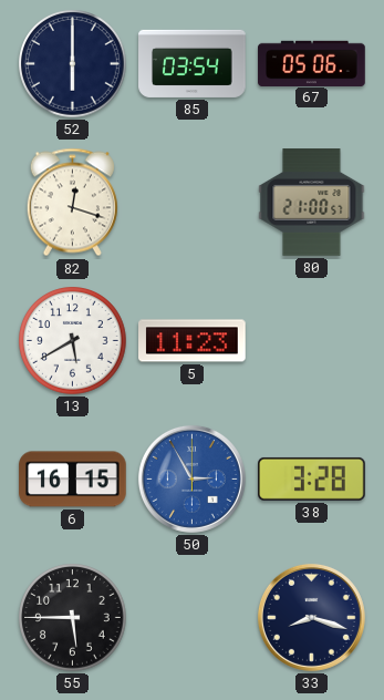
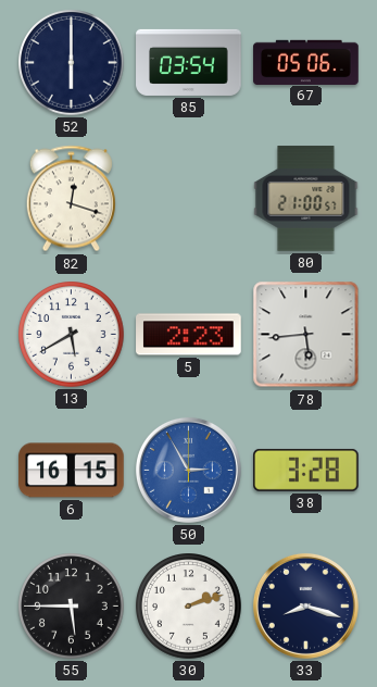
5: 11:23 -> 2:23
78: none -> 5:44
30: none -> 2:12
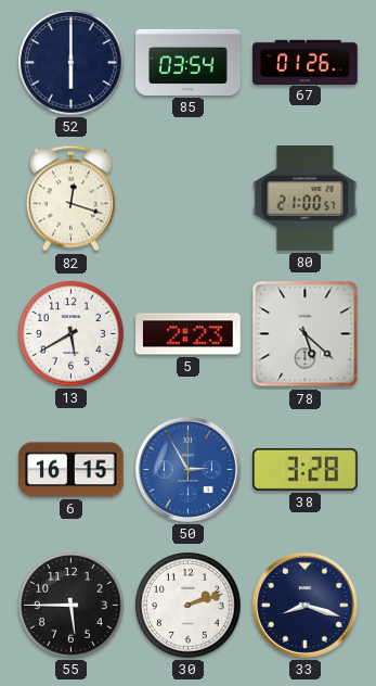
67: 05:06 -> 01:26
78: 5:44 -> 5:22
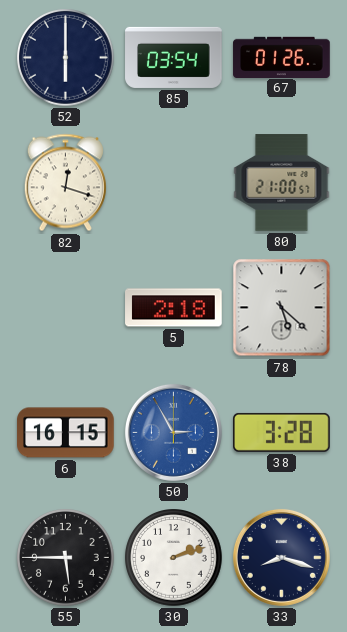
13: 5:40 -> none
5: 2:23 -> 2:18
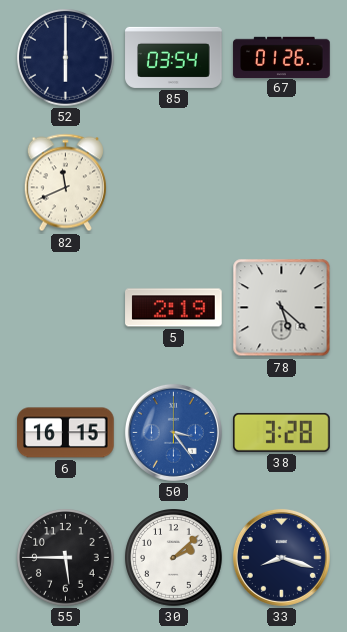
82: 12:18 -> 11:41
80: 21:00 -> none
5: 2:18 -> 2:19
50: 2:55 -> 3:24
30: 2:12 -> 2:08
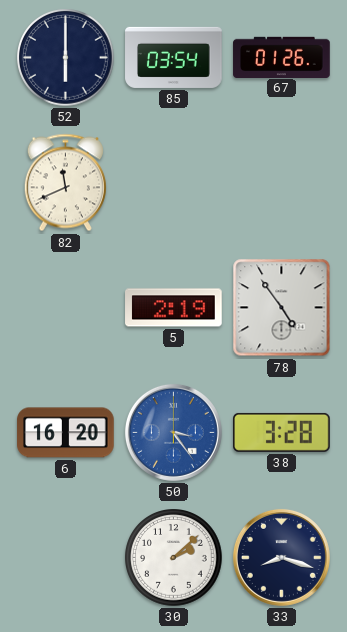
78: 5:22 -> 4:54
6: 16:15 -> 16:20
55: 5:45 -> none
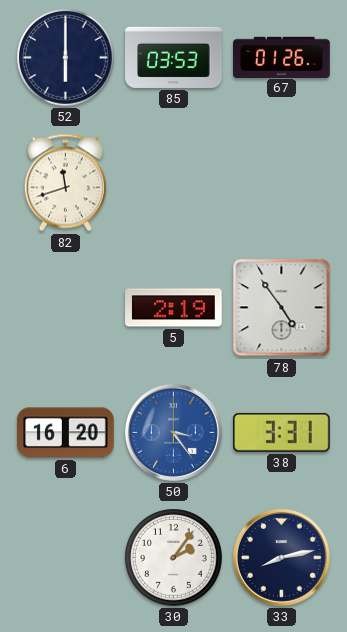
85: 03:54 -> 03:53
82: 11:41 -> 11:42
38: 3:28 -> 3:31
30: 2:08 -> 2:06
33: 8:18 -> 8:13
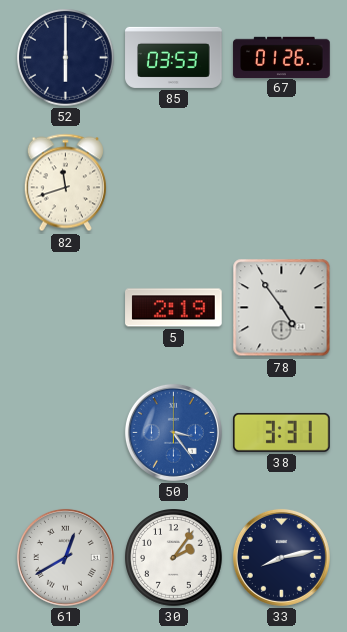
6: 16:20 -> none
61: none -> 12:40
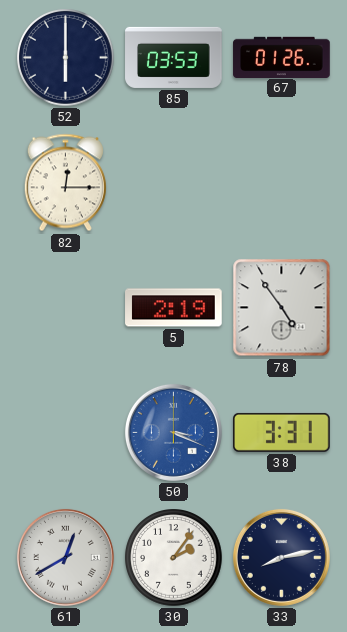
82: 11:42 -> 12:15
50: 3:24 -> 3:19
